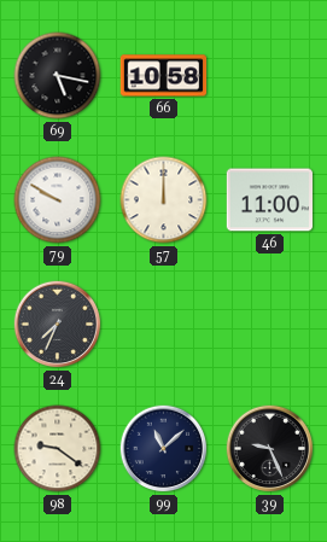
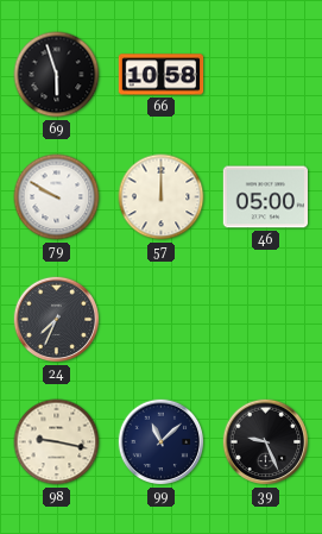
69: 5:17 -> 5:57
46: 11:00 -> 05:00
98: 9:21 -> 9:17
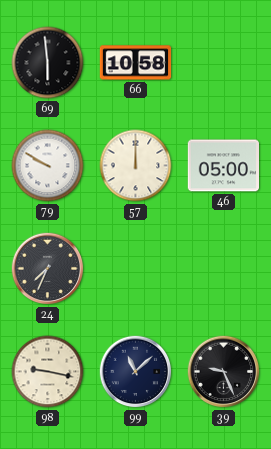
69: 5:57 -> 5:59
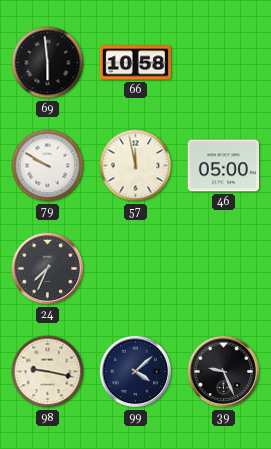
57: 12:00 -> 11:58
99: 11:08 -> 4:08
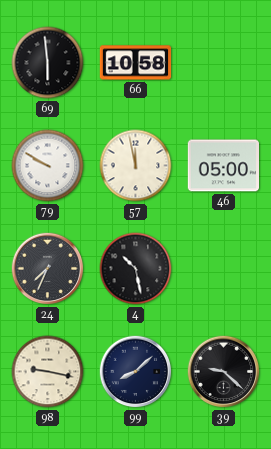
4: none -> 10:28
99: 4:08 -> 8:08
39: 9:26 -> 9:22
